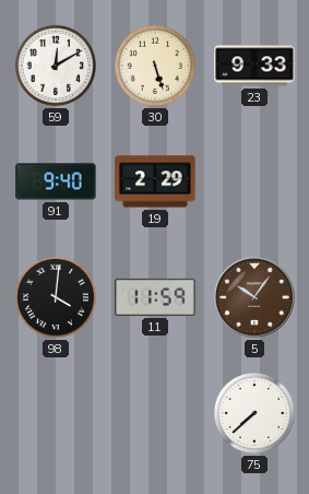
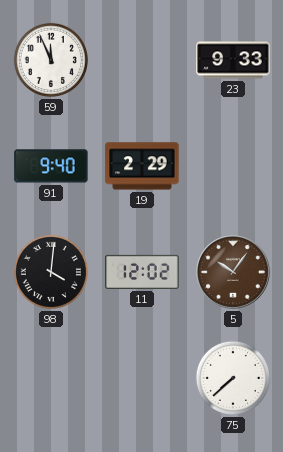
59: 12:10 -> 11:56
30: 5:27 -> none
11: 11:59 -> 12:02
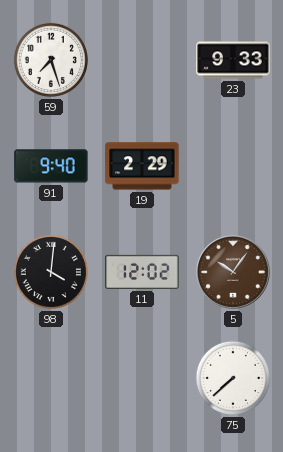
59: 11:56 -> 7:27
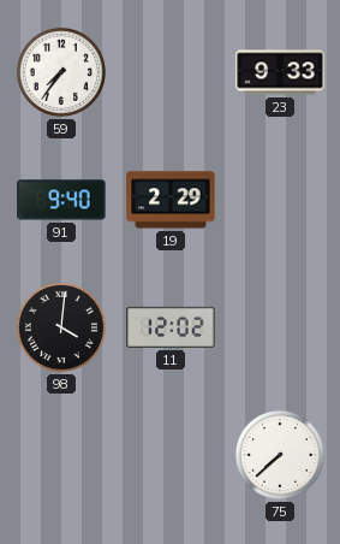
59: 7:27 -> 7:36
5: 10:06 -> none
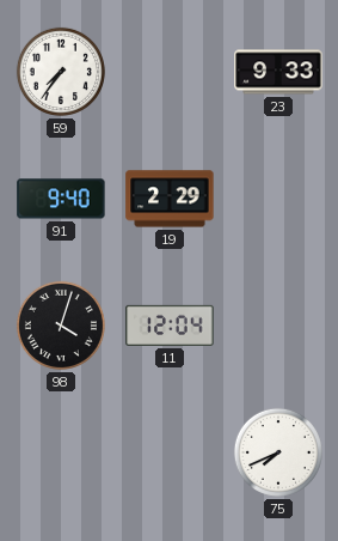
98: 4:01 -> 4:03
11: 12:02 -> 12:04
75: 7:38 -> 7:41
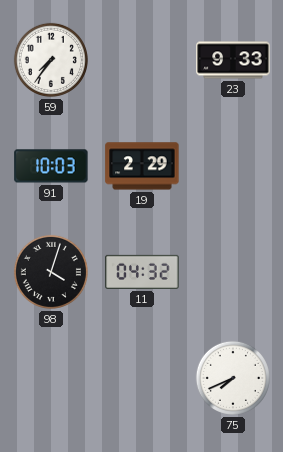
91: 9:40 -> 10:03
11: 12:04 -> 04:32
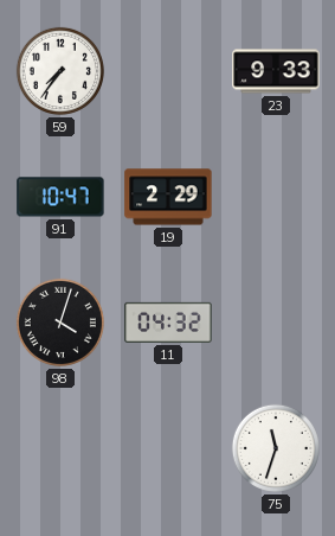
91: 10:03 -> 10:47
75: 7:41 -> 11:33
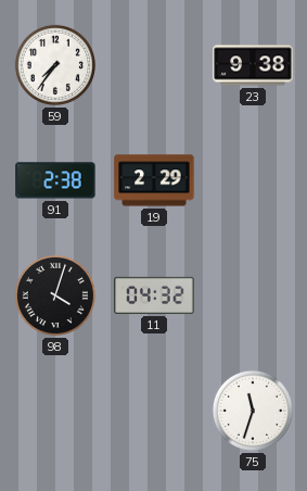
23: 9:33 -> 9:38
91: 10:47 -> 2:38
